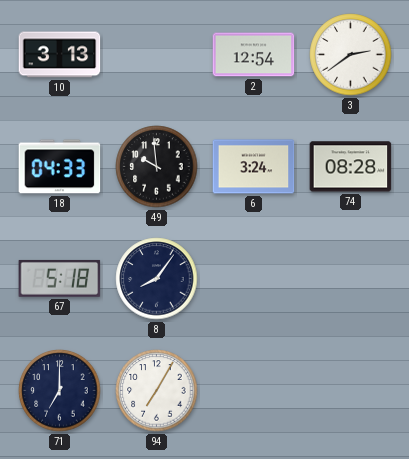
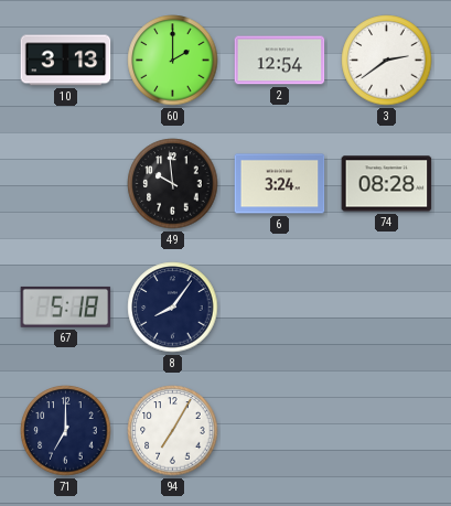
60: none -> 2:00
18: 04:33 -> none
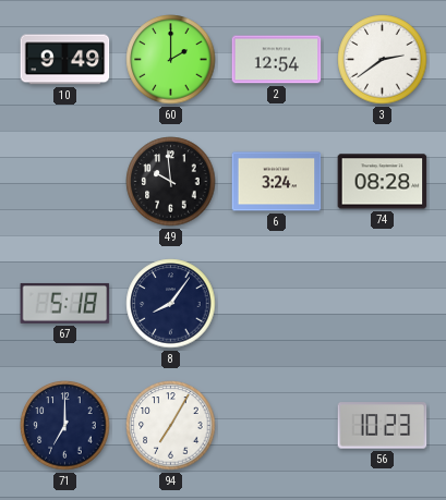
10: 3:13 -> 9:49
56: none -> 10:23
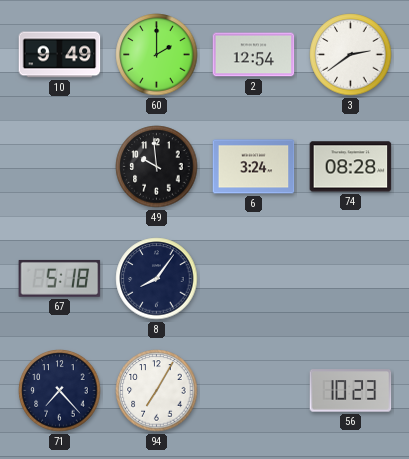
71: 7:00 -> 7:23
